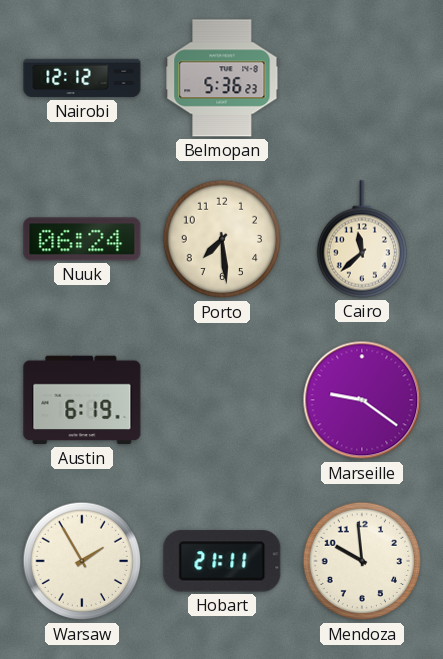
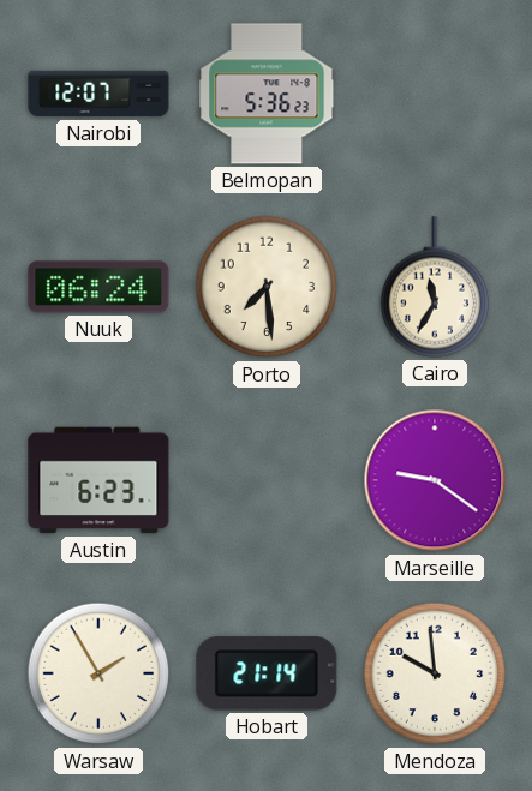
Nairobi: 12:12 -> 12:07
Cairo: 11:38 -> 11:35
Austin: 6:19 -> 6:23
Hobart: 21:11 -> 21:14
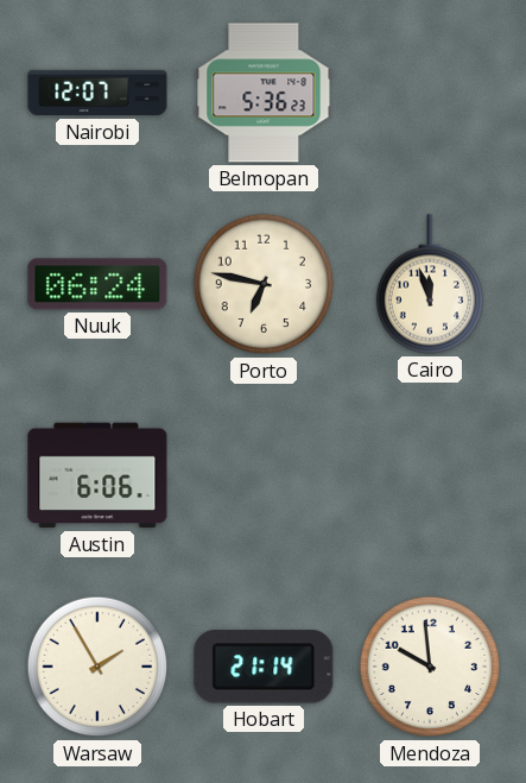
Porto: 7:29 -> 6:47
Cairo: 11:35 -> 11:57
Austin: 6:23 -> 6:06
Marseille: 9:21 -> none
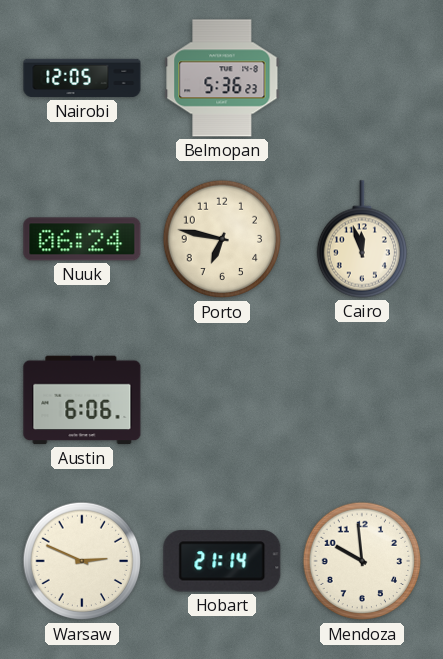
Nairobi: 12:07 -> 12:05
Warsaw: 1:55 -> 2:49
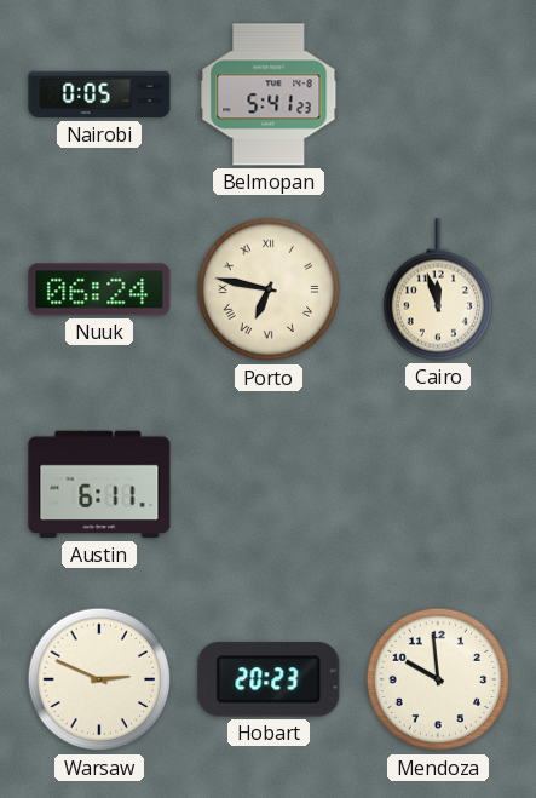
Nairobi: 12:05 -> 0:05
Belmopan: 5:36 -> 5:41
Porto numerals: Arabic -> Roman
Austin: 6:06 -> 6:11
Hobart: 21:14 -> 20:23
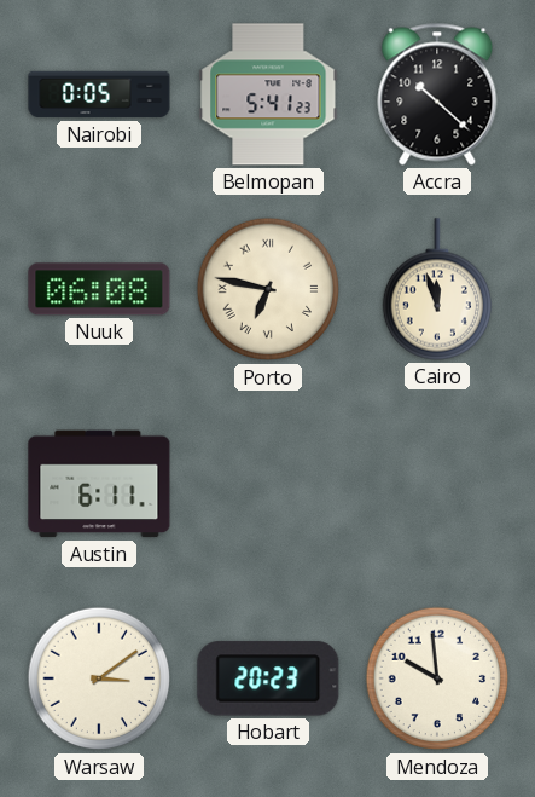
Accra: none -> 10:22
Nuuk: 06:24 -> 06:08
Warsaw: 2:49 -> 3:09
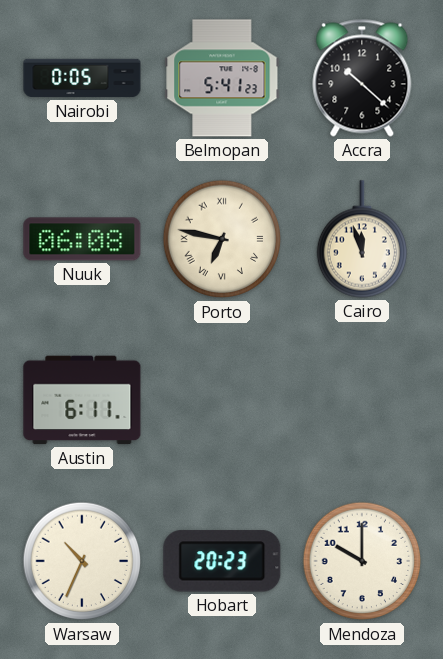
Warsaw: 3:09 -> 10:34
Mendoza: 9:59 -> 10:00
